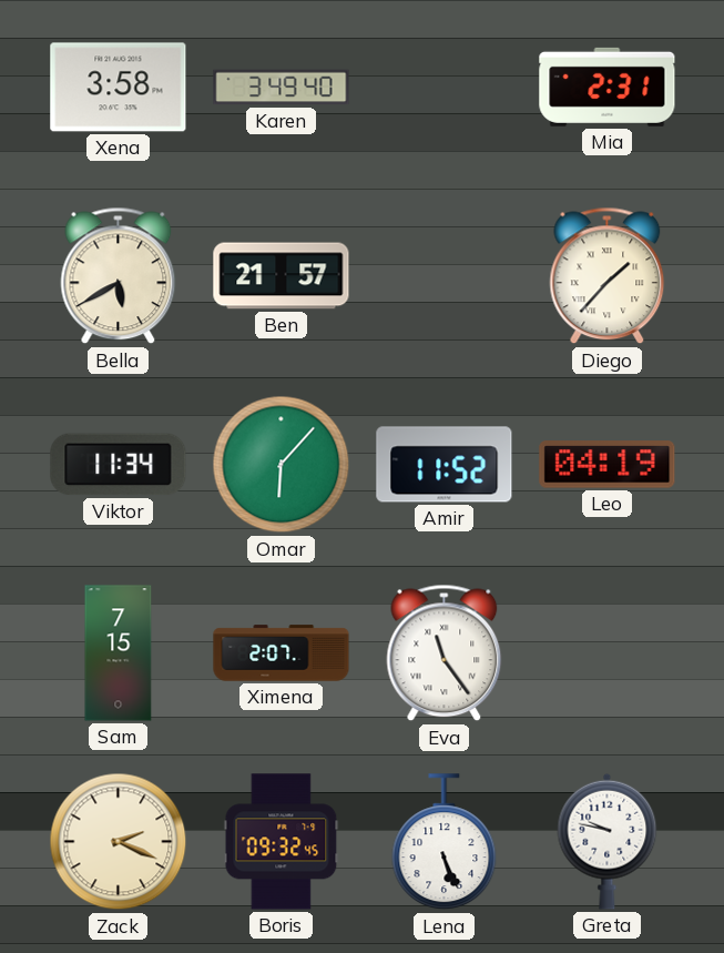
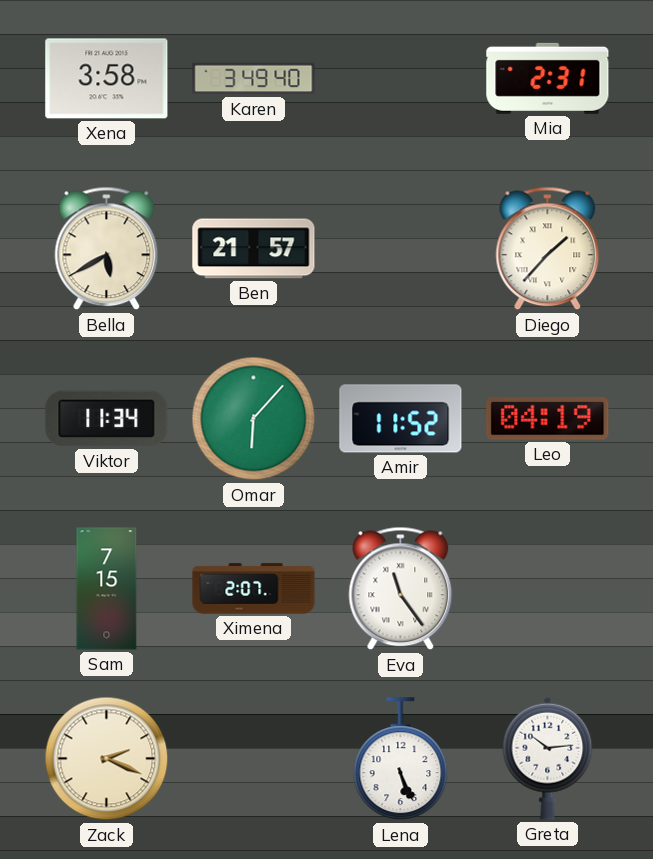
Boris: 09:32 -> none
Greta: 9:47 -> 10:14
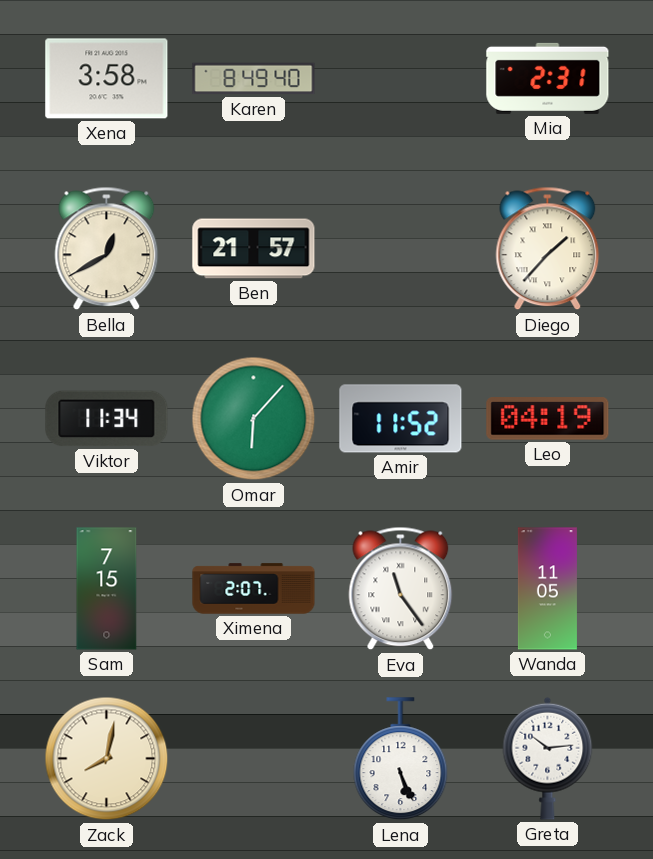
Karen: 3:49 -> 8:49
Bella: 5:40 -> 12:40
Wanda: none -> 11:05
Zack: 2:19 -> 8:02
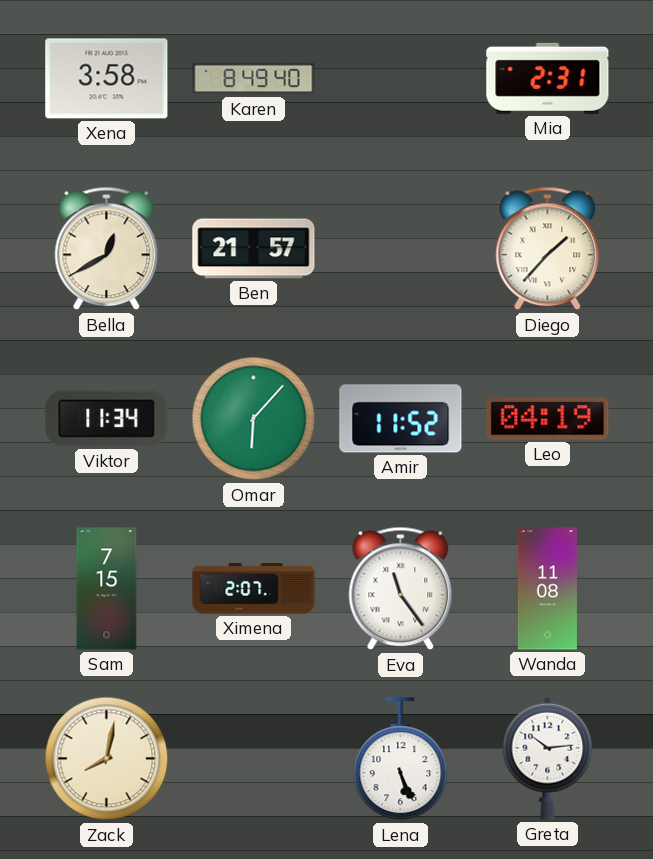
Wanda: 11:05 -> 11:08
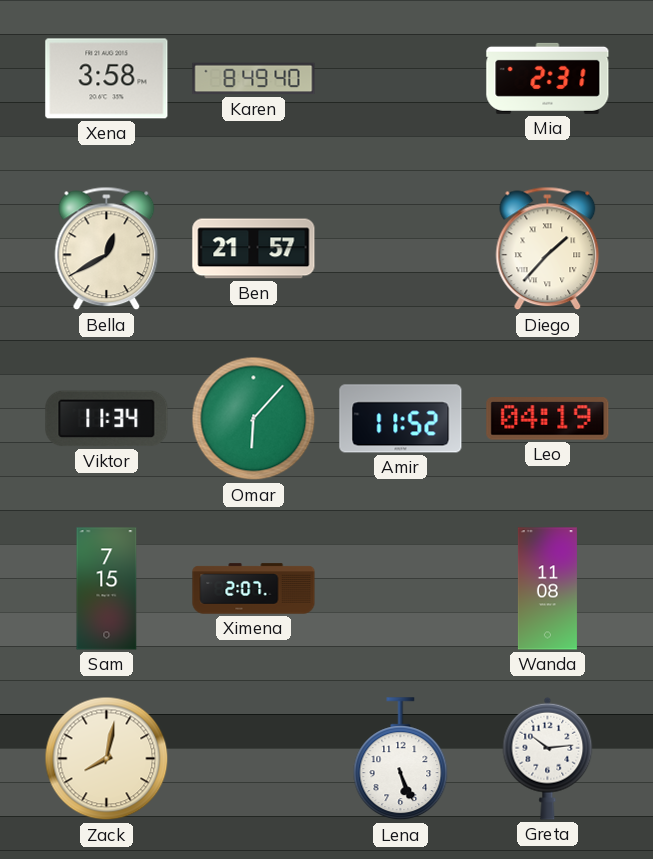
Eva: 11:24 -> none
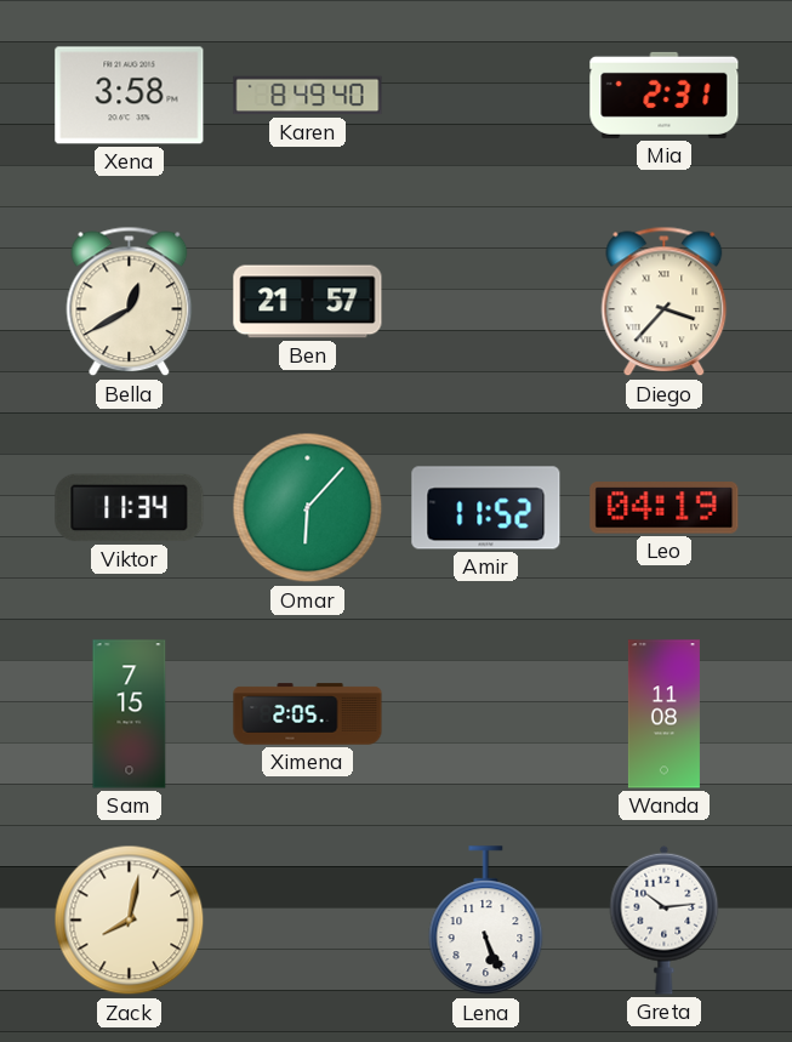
Diego: 1:37 -> 3:37
Ximena: 2:07 -> 2:05
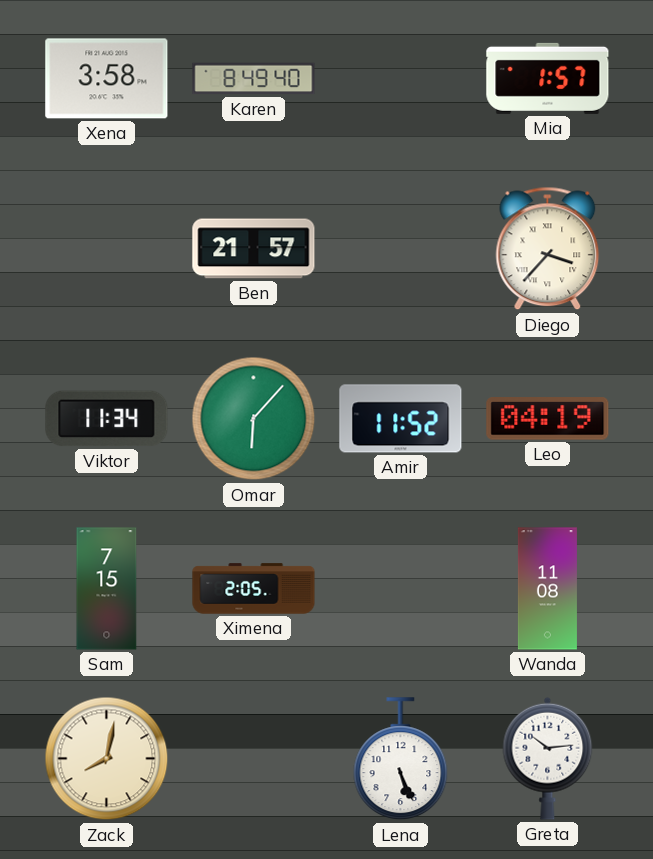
Mia: 2:31 -> 1:57
Bella: 12:40 -> none
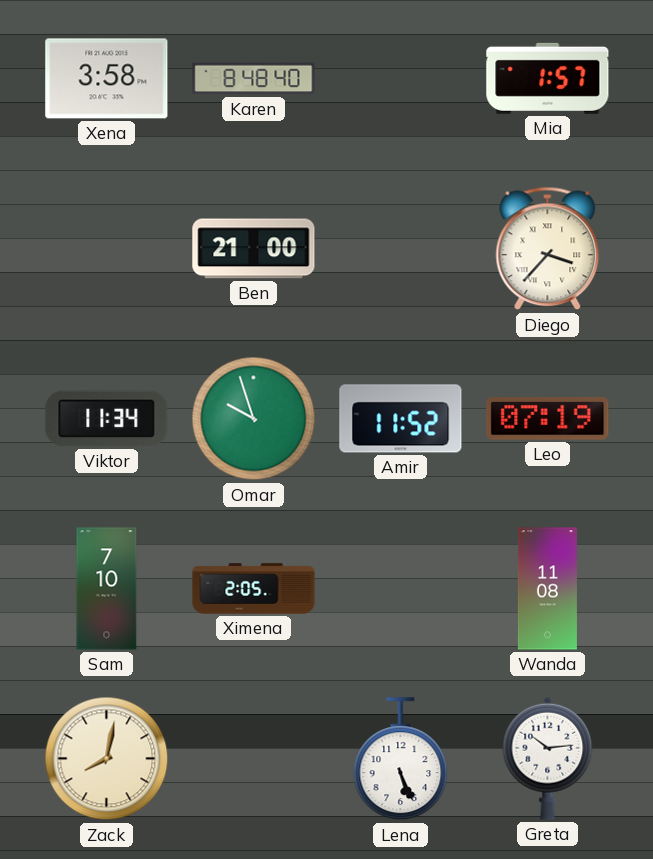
Karen: 8:49 -> 8:48
Ben: 21:57 -> 21:00
Omar: 6:07 -> 9:57
Leo: 04:19 -> 07:19
Sam: 7:15 -> 7:10
